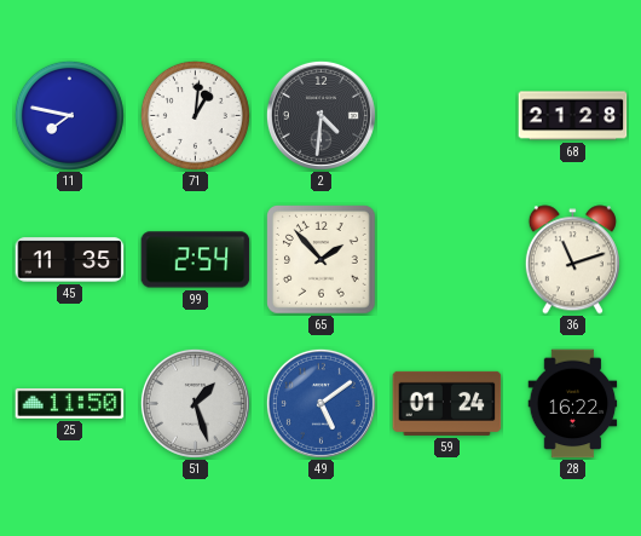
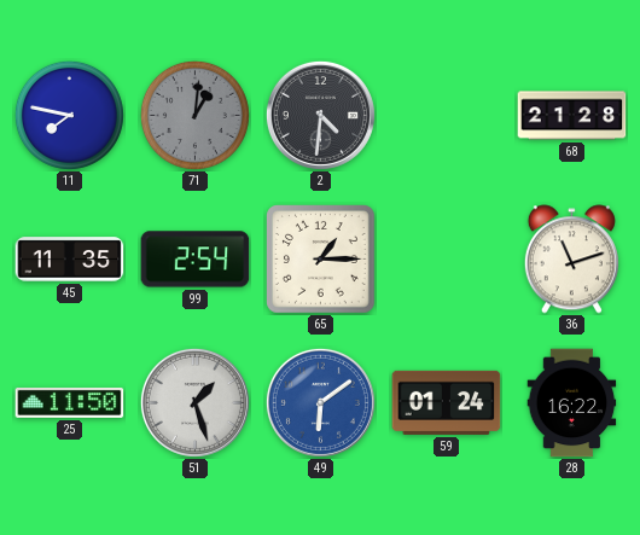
71 dial: white -> grey
65: 1:53 -> 1:15
49: 5:09 -> 6:09
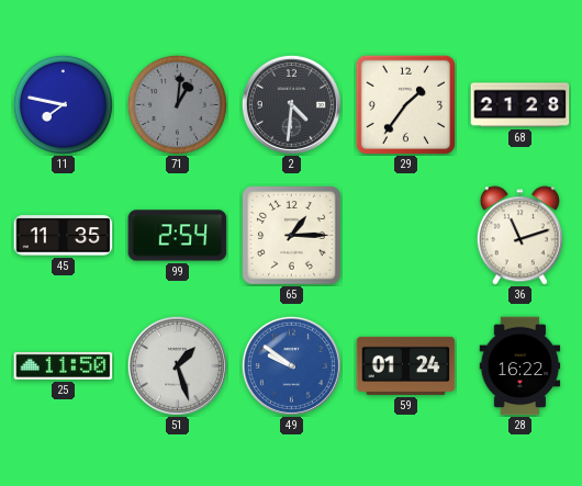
29: none -> 1:36
49: 6:09 -> 9:51
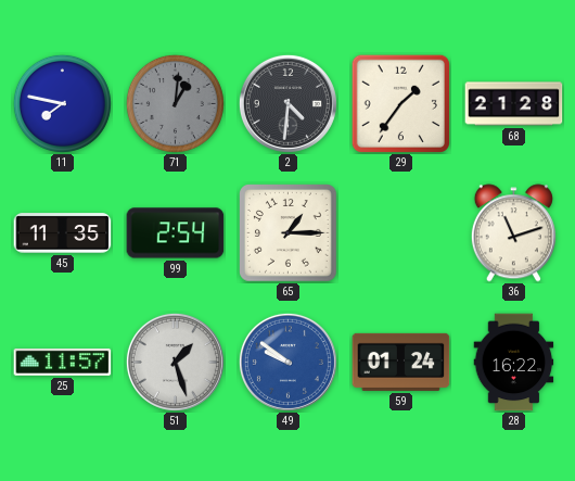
25: 11:50 -> 11:57
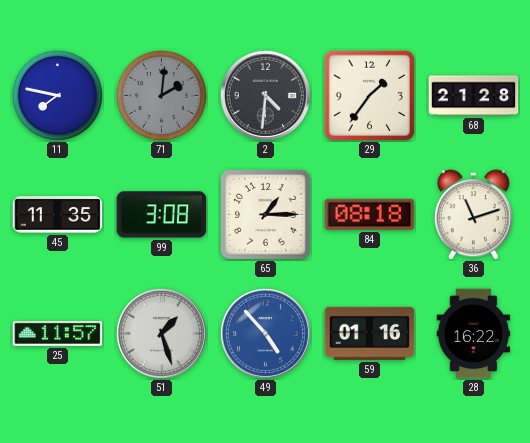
71: 1:01 -> 2:01
99: 2:54 -> 3:08
84: none -> 08:18
49: 9:51 -> 4:53
59: 01:24 -> 01:16
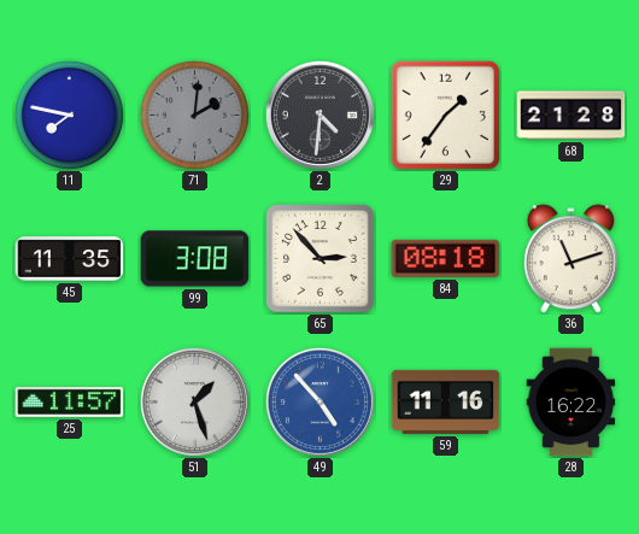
65: 1:15 -> 2:53
59: 01:16 -> 11:16
